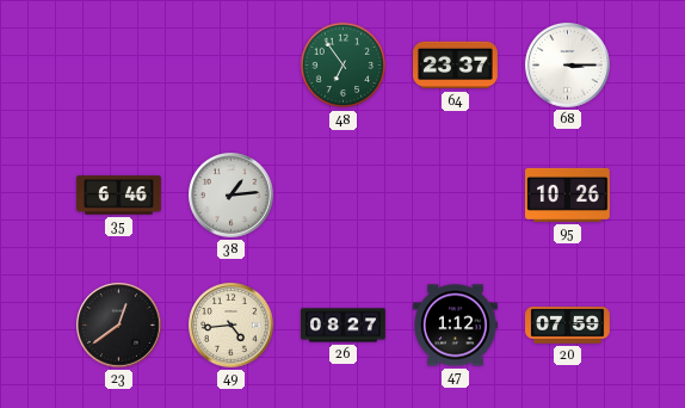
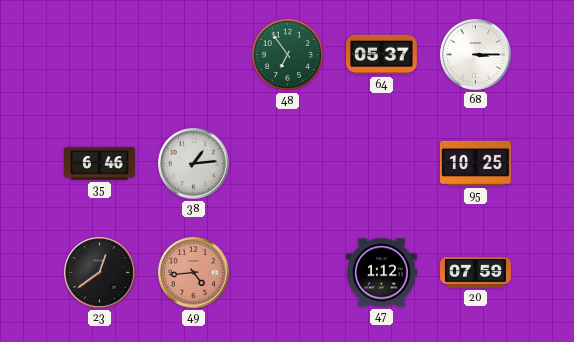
64: 23:37 -> 05:37
95: 10:26 -> 10:25
49 dial: cream -> salmon
26: 08:27 -> none
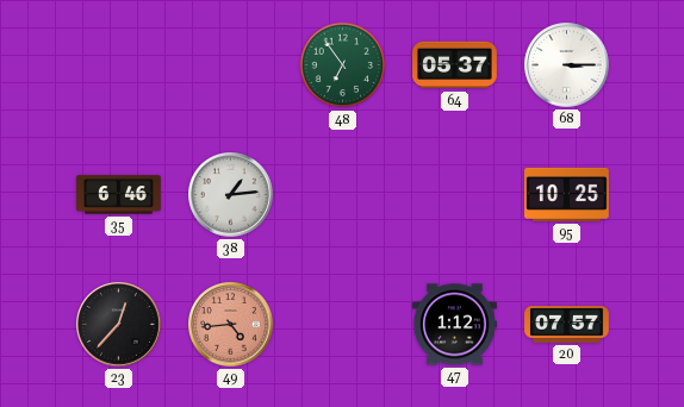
23: 12:39 -> 12:37
20: 07:59 -> 07:57
